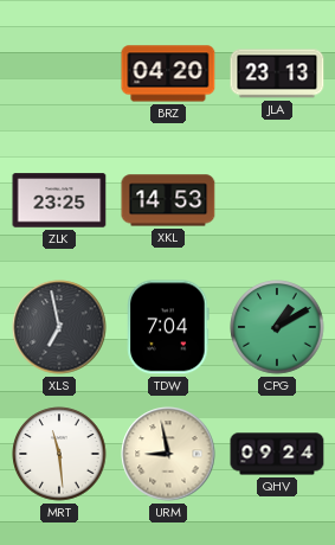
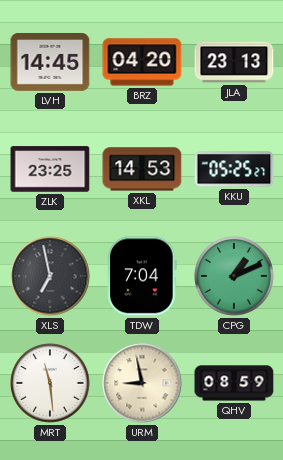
LVH: none -> 14:45
KKU: none -> 05:25
CPG: 1:10 -> 1:11
QHV: 09:24 -> 08:59
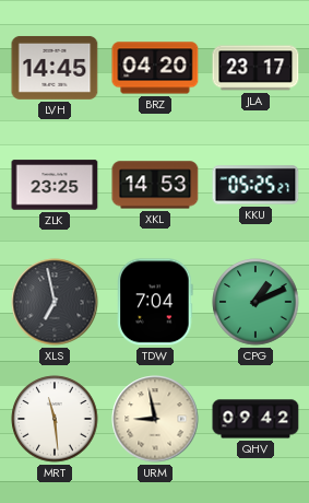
JLA: 23:13 -> 23:17
QHV: 08:59 -> 09:42
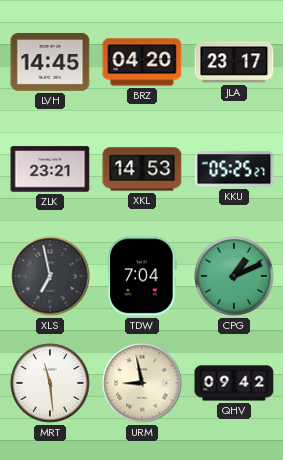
ZLK: 23:25 -> 23:21
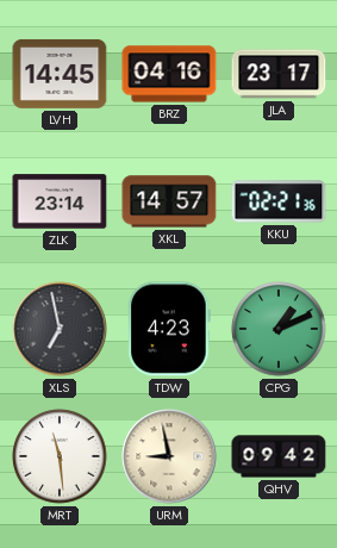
BRZ: 04:20 -> 04:16
ZLK: 23:21 -> 23:14
XKL: 14:53 -> 14:57
KKU: 05:25 -> 02:21
TDW: 7:04 -> 4:23
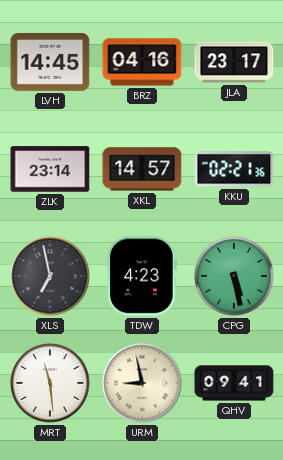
CPG: 1:11 -> 5:28
QHV: 09:42 -> 09:41
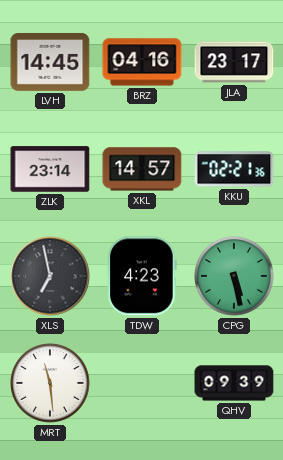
URM: 8:58 -> none
QHV: 09:41 -> 09:39
